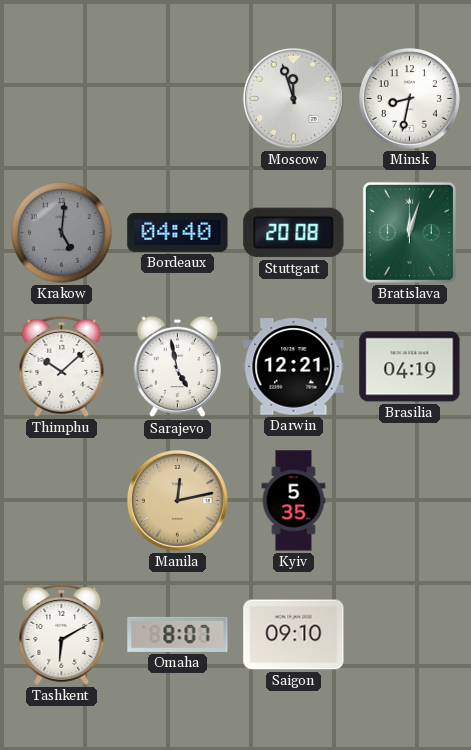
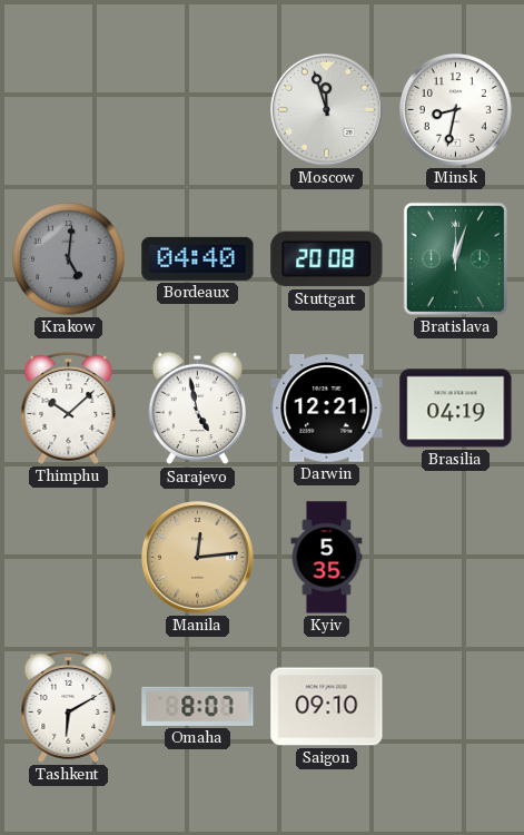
Manila: 12:13 -> 12:14
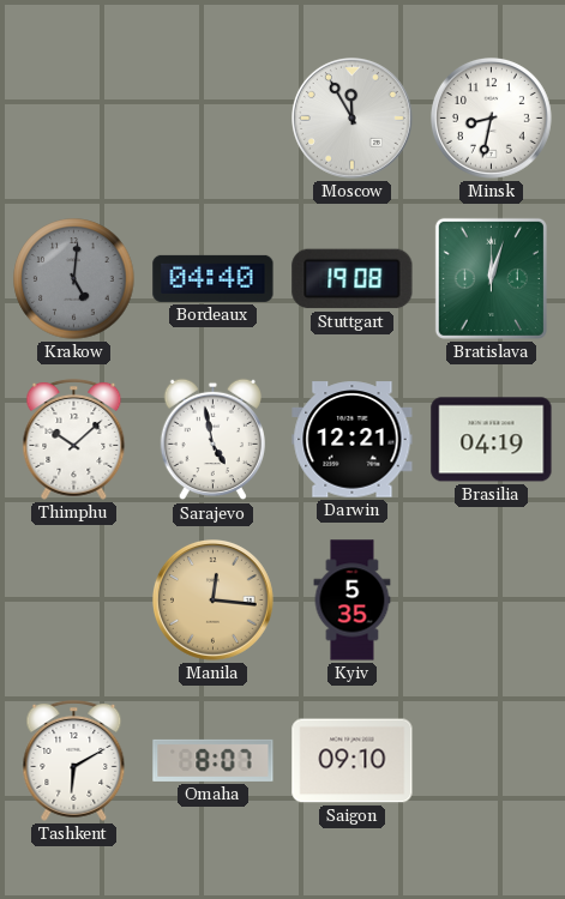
Moscow: 11:57 -> 11:55
Stuttgart: 20:08 -> 19:08
Manila: 12:14 -> 12:16
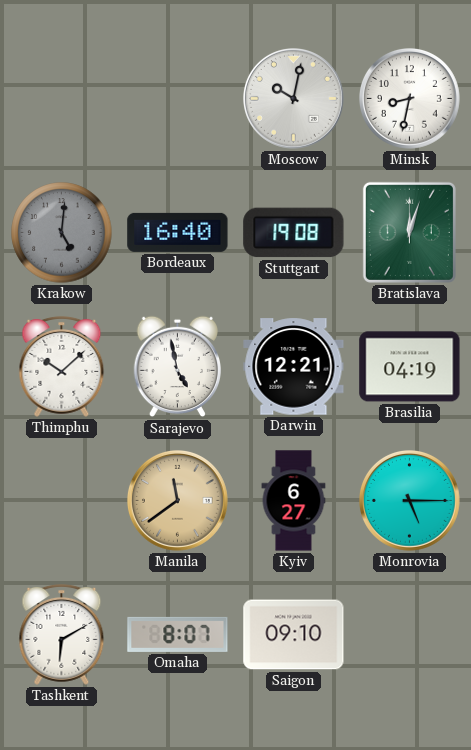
Moscow: 11:55 -> 10:02
Bordeaux: 04:40 -> 16:40
Manila: 12:16 -> 11:39
Kyiv: 5:35 -> 6:27
Monrovia: none -> 5:15
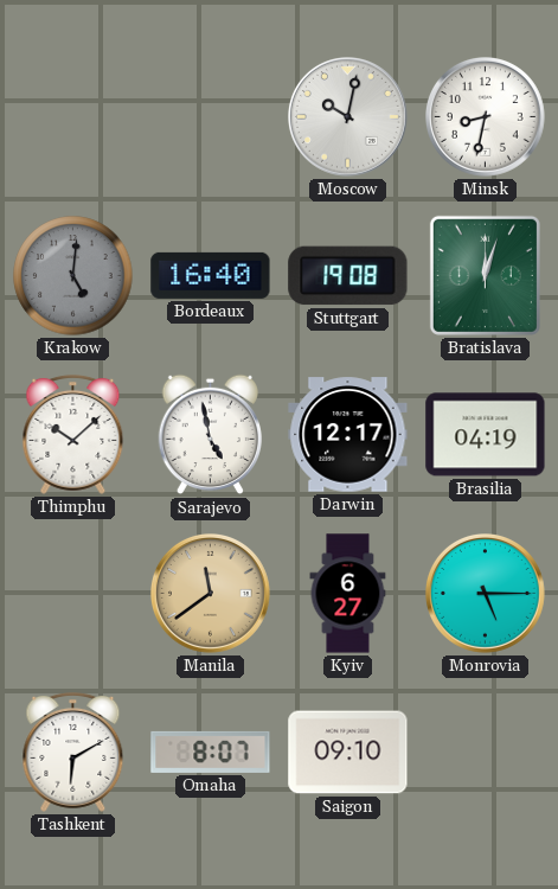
Darwin: 12:21 -> 12:17
